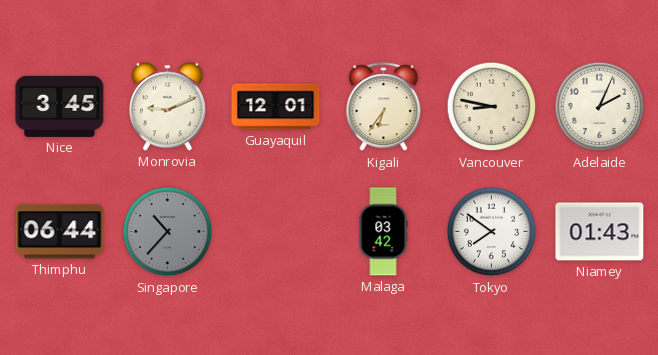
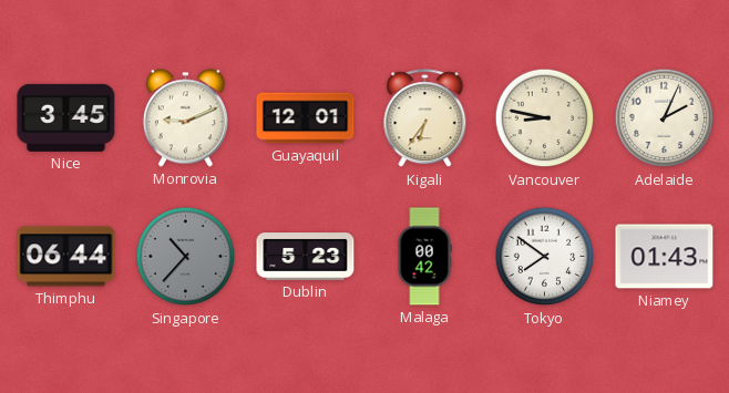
Dublin: none -> 5:23
Malaga: 03:42 -> 00:42
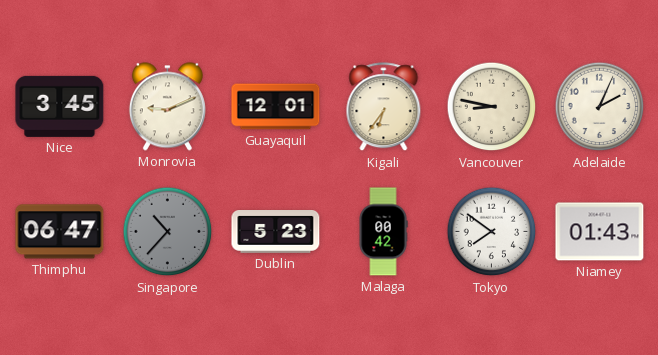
Thimphu: 06:44 -> 06:47
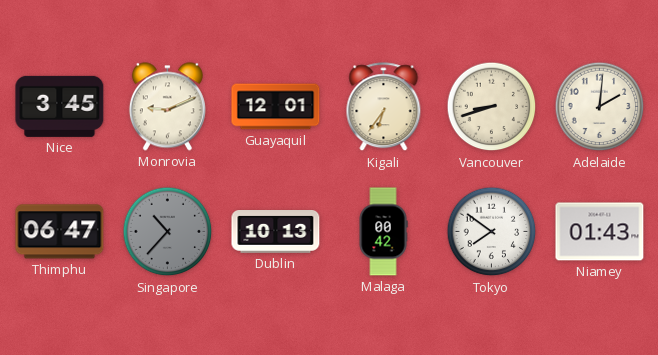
Vancouver: 8:47 -> 8:42
Adelaide: 2:04 -> 2:01
Dublin: 5:23 -> 10:13
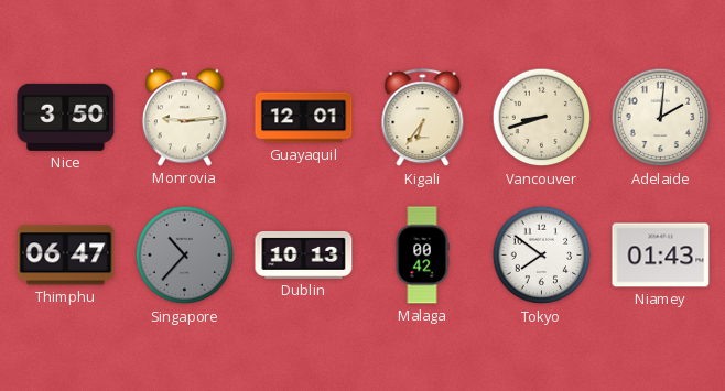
Nice: 3:45 -> 3:50
Monrovia: 9:11 -> 9:14
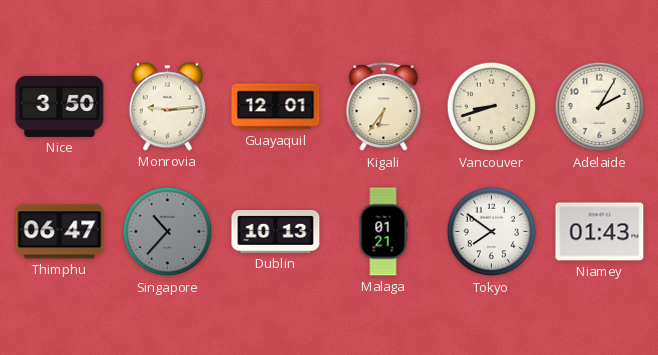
Adelaide: 2:01 -> 2:05
Malaga: 00:42 -> 01:21
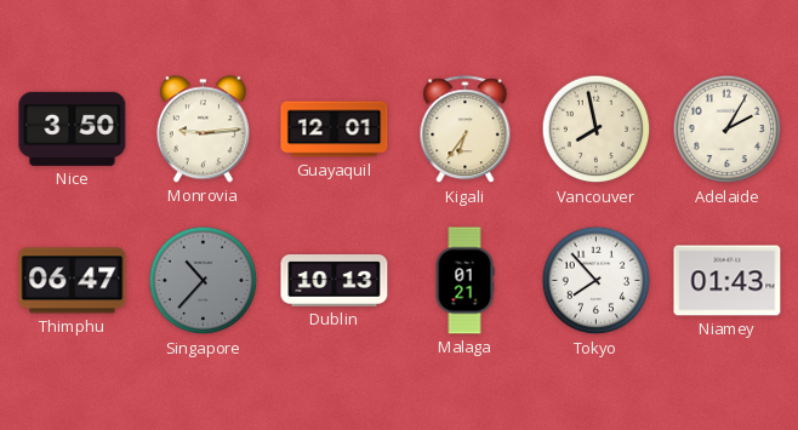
Vancouver: 8:42 -> 7:58
Tokyo: 7:51 -> 7:53
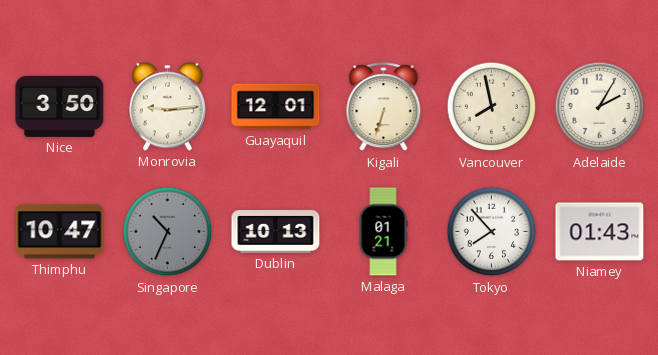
Kigali: 6:36 -> 6:33
Thimphu: 06:47 -> 10:47
Singapore: 10:37 -> 10:34
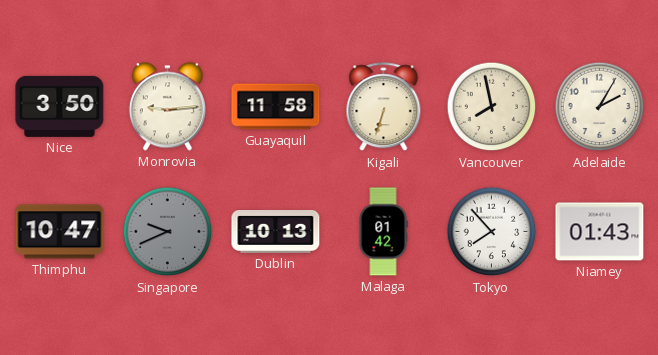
Guayaquil: 12:01 -> 11:58
Singapore: 10:34 -> 9:41
Malaga: 01:21 -> 01:42
